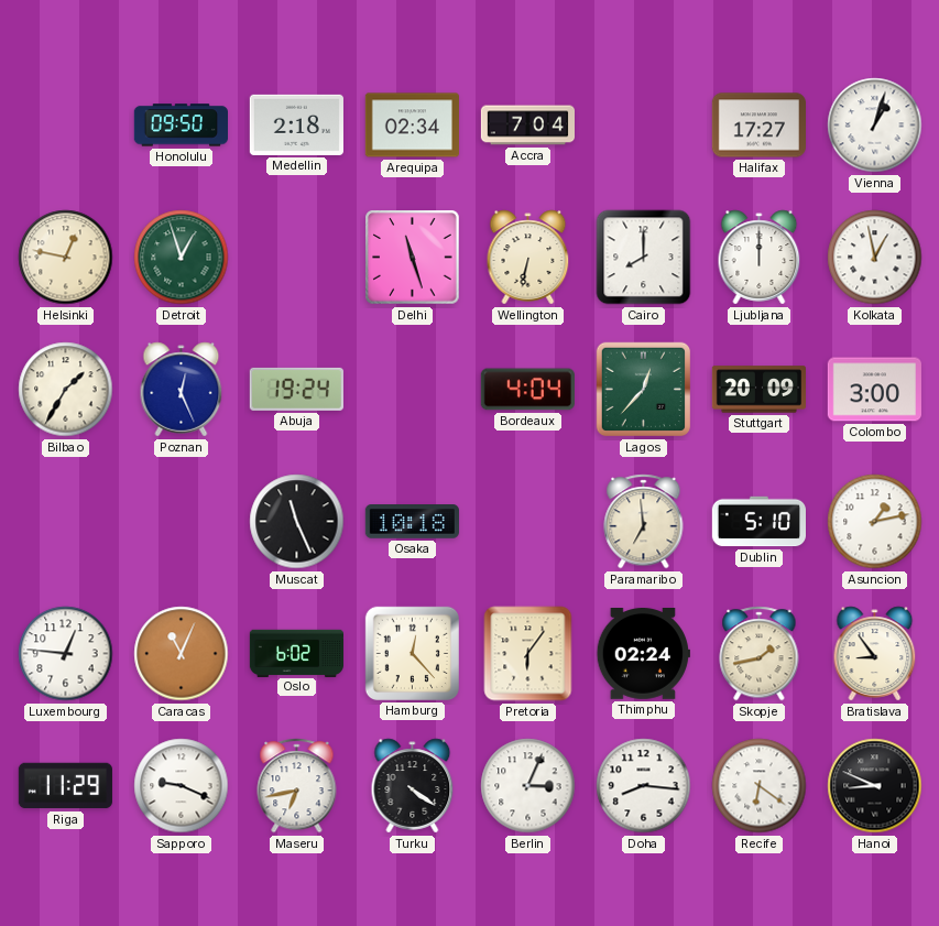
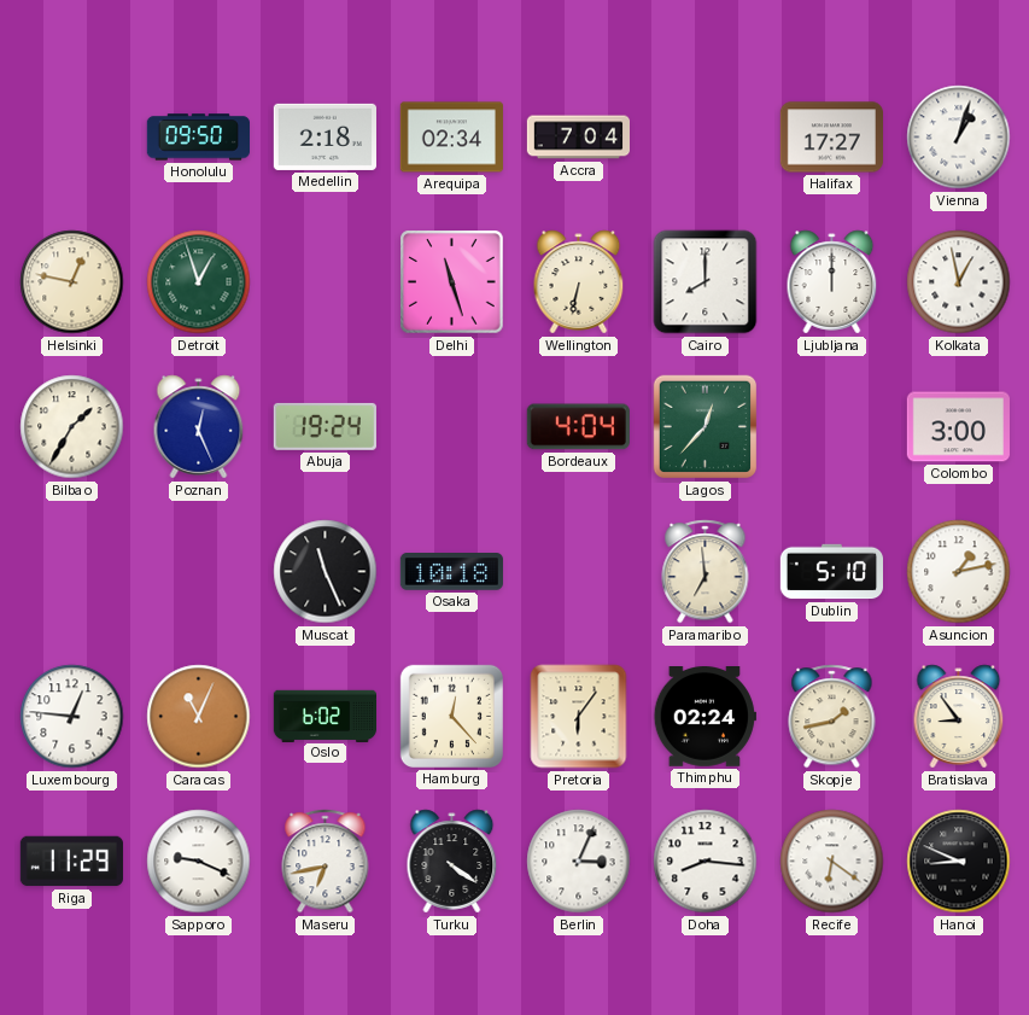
Stuttgart: 20:09 -> none
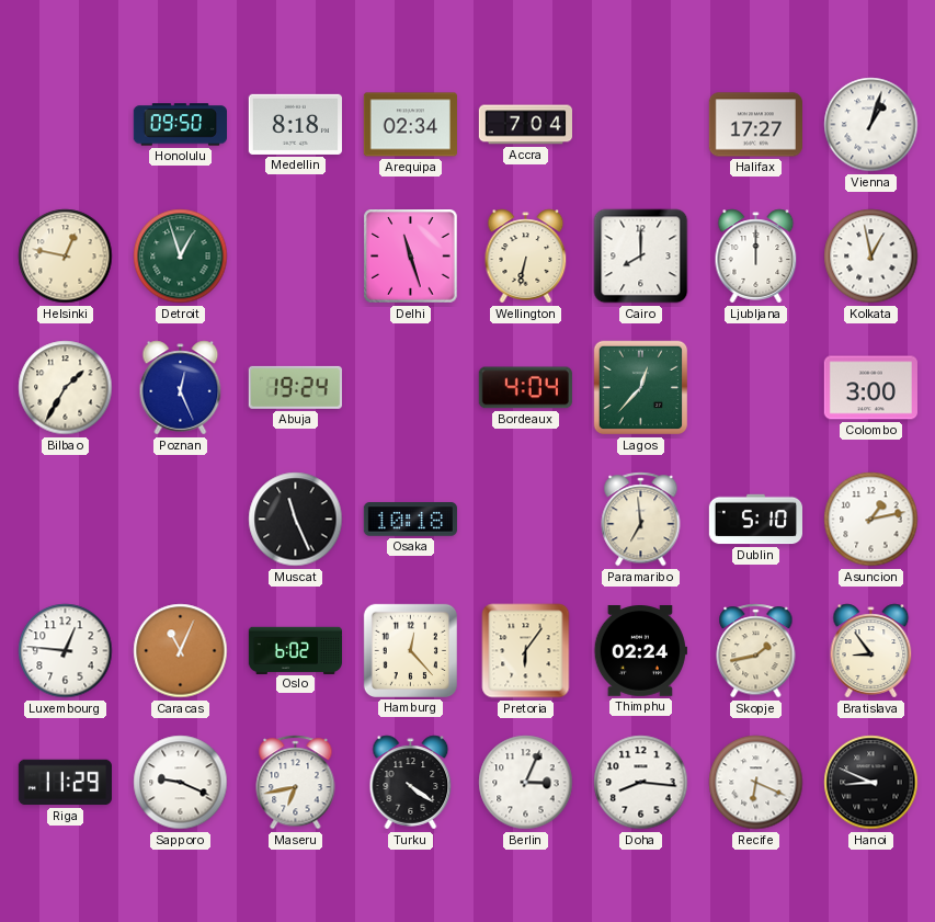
Medellin: 2:18 -> 8:18
Recife: 6:21 -> 6:19
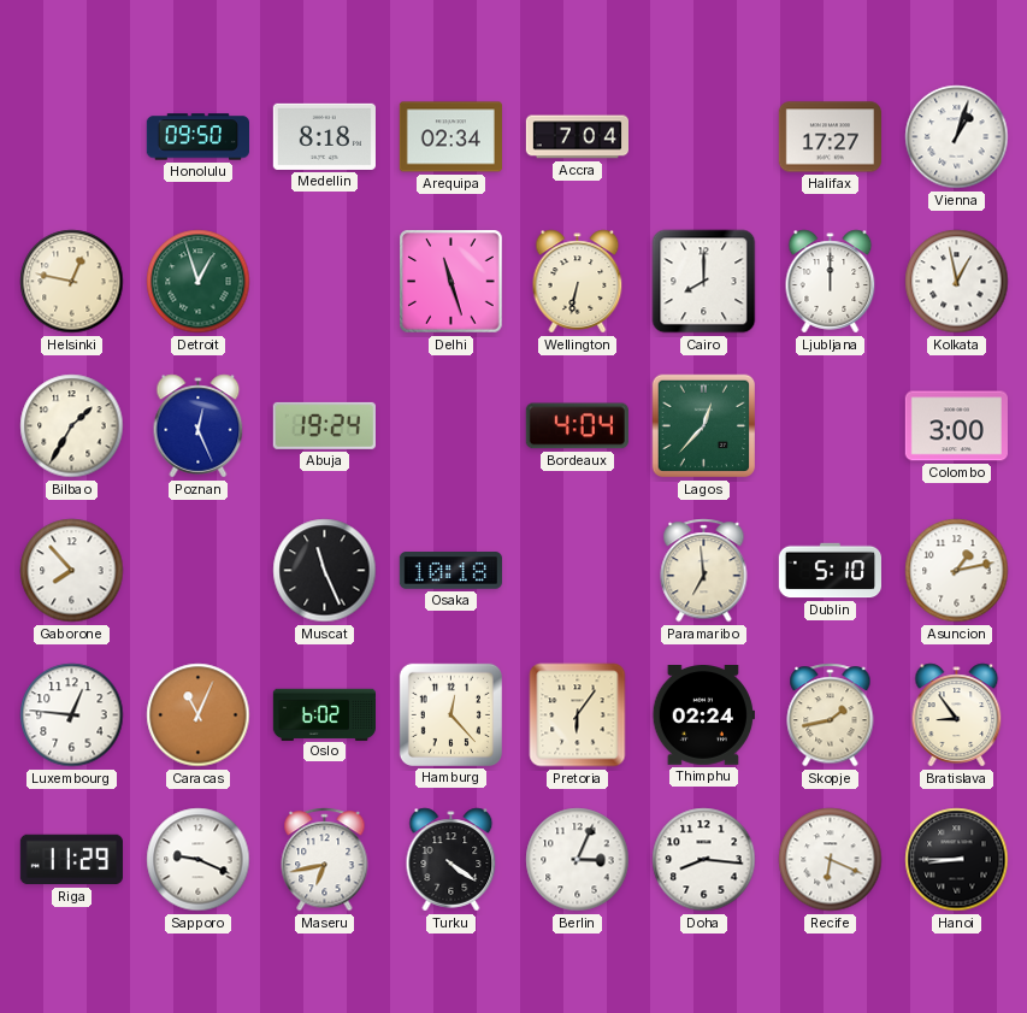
Gaborone: none -> 7:53
Hanoi: 8:49 -> 8:45
